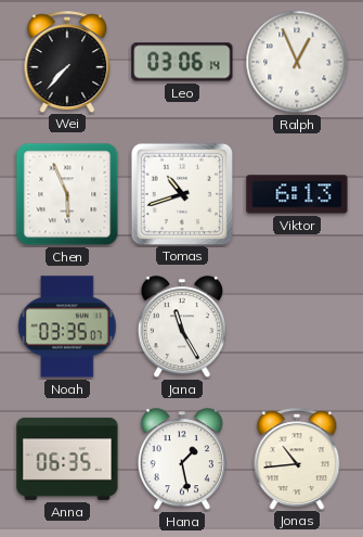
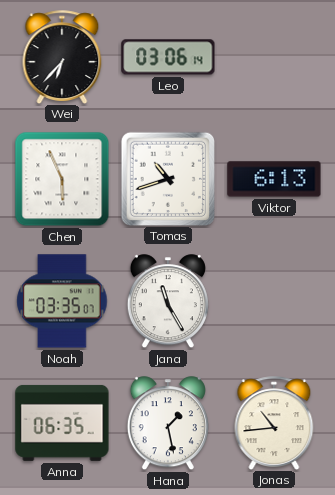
Wei: 7:37 -> 6:37
Ralph: 12:56 -> none
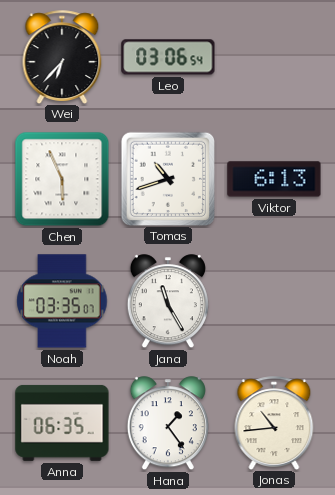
Leo: 03:06:14 -> 03:06:54
Hana: 1:28 -> 1:24
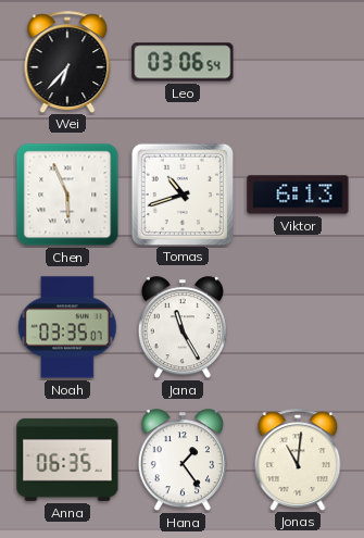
Jonas: 10:44 -> 11:01
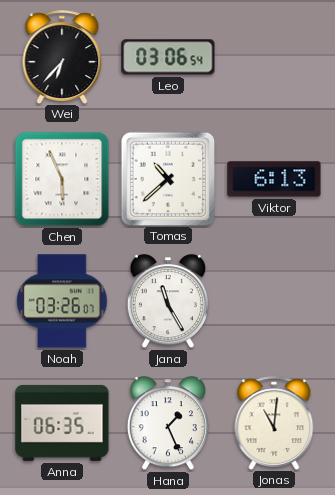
Tomas: 10:42 -> 10:38
Noah: 03:35 -> 03:26
Hana: 1:24 -> 1:26
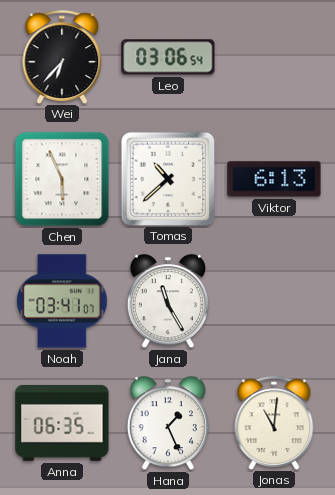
Noah: 03:26 -> 03:41
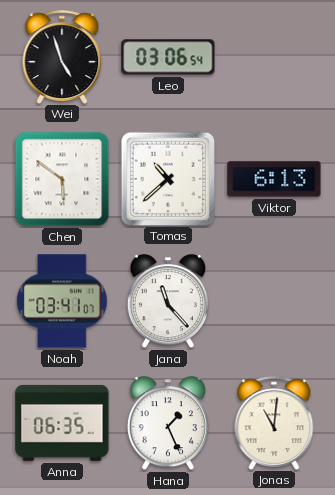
Wei: 6:37 -> 4:57
Chen: 5:56 -> 5:51
Jana: 11:25 -> 11:23
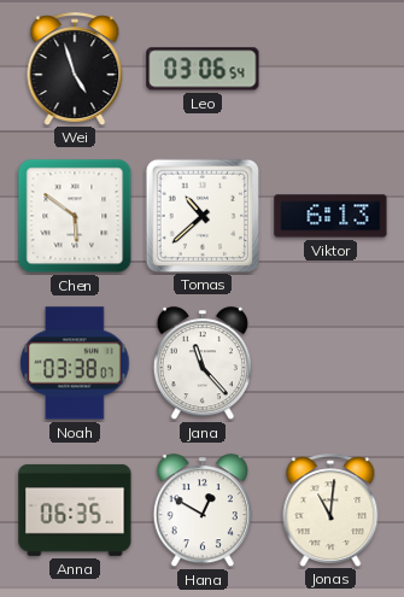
Noah: 03:41 -> 03:38
Hana: 1:26 -> 12:50
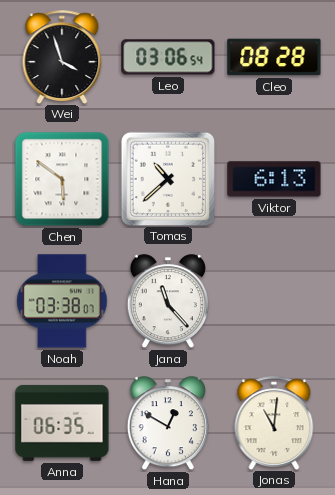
Wei: 4:57 -> 3:57
Cleo: none -> 08:28
